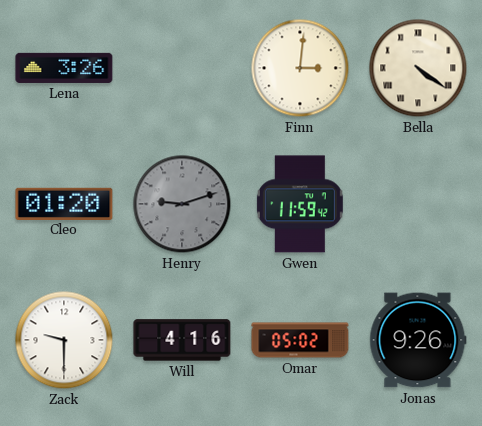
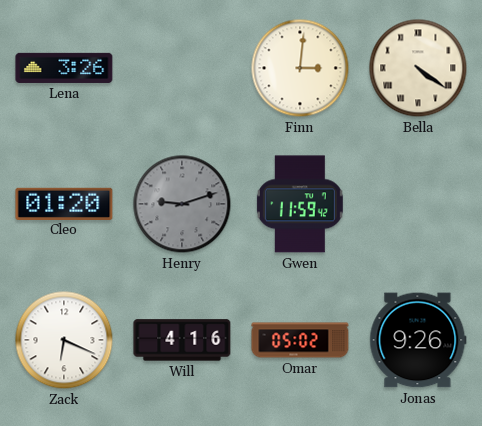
Zack: 9:30 -> 6:19
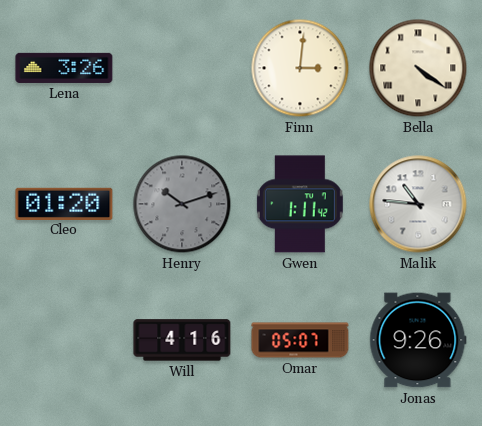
Henry: 9:12 -> 10:12
Gwen: 11:59 -> 1:11
Malik: none -> 10:46
Zack: 6:19 -> none
Omar: 05:02 -> 05:07
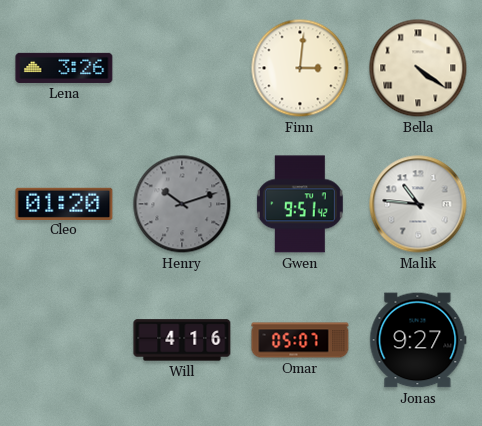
Gwen: 1:11 -> 9:51
Jonas: 9:26 -> 9:27
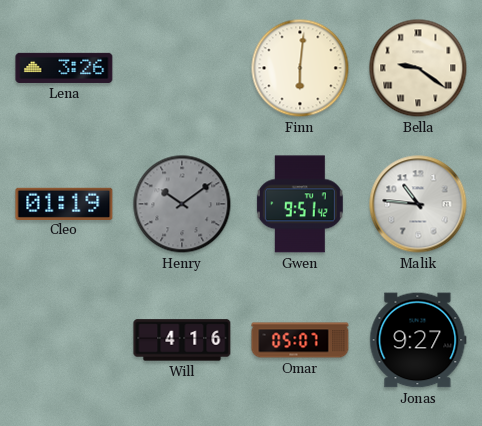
Finn: 3:01 -> 6:01
Bella: 4:21 -> 9:21
Cleo: 01:20 -> 01:19
Henry: 10:12 -> 10:09
